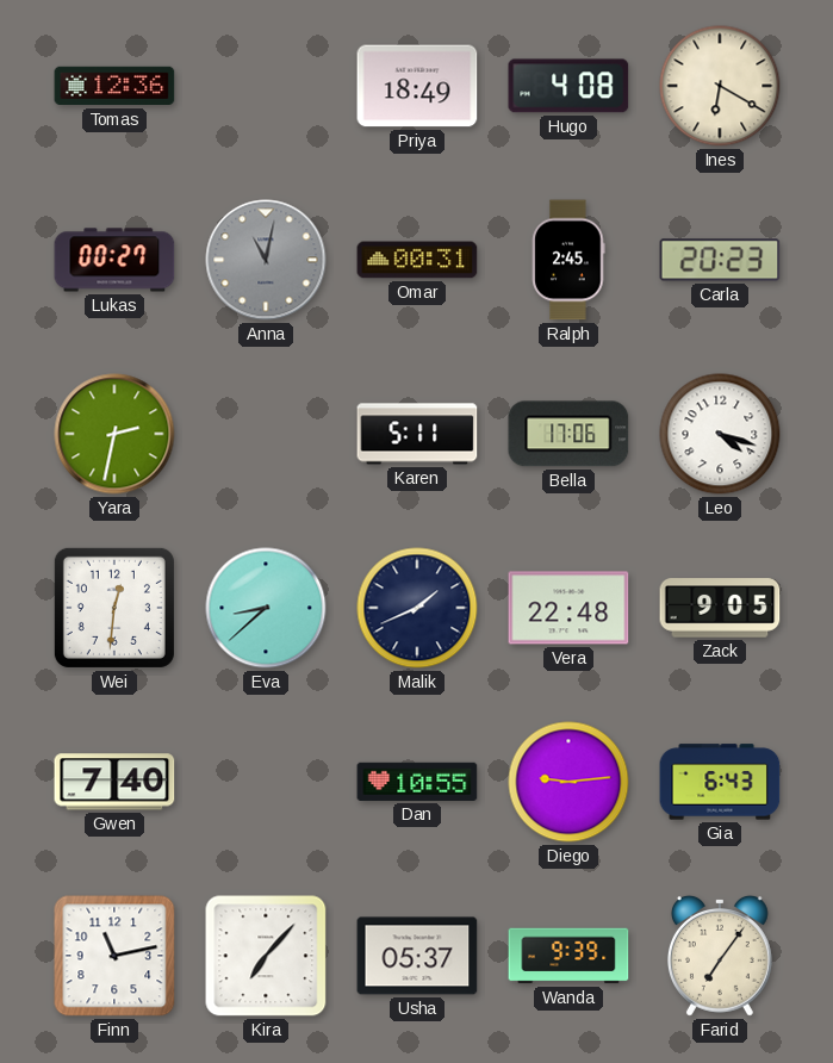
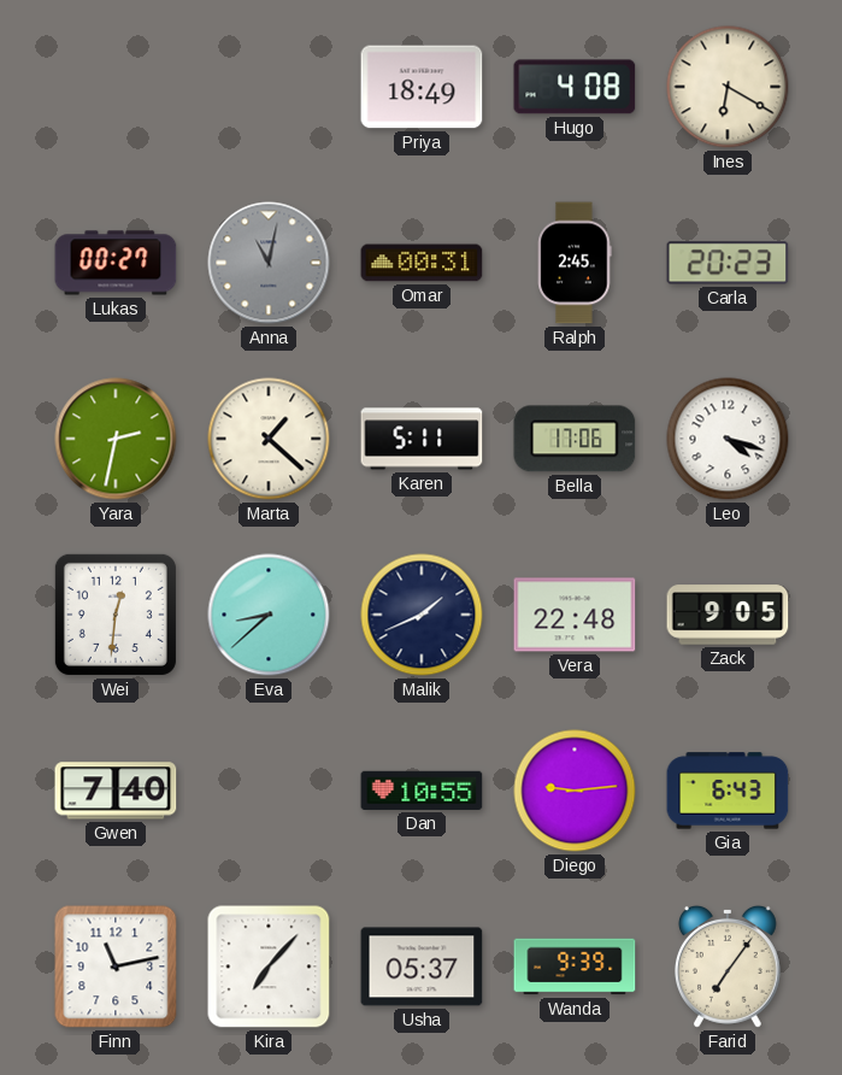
Tomas: 12:36 -> none
Marta: none -> 1:22
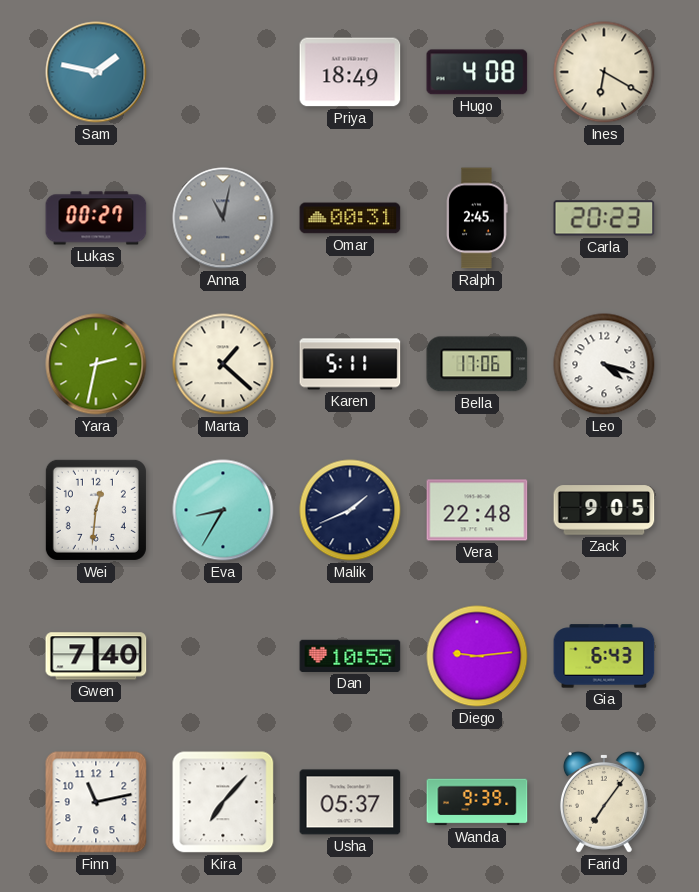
Sam: none -> 1:47
Eva: 8:38 -> 8:35
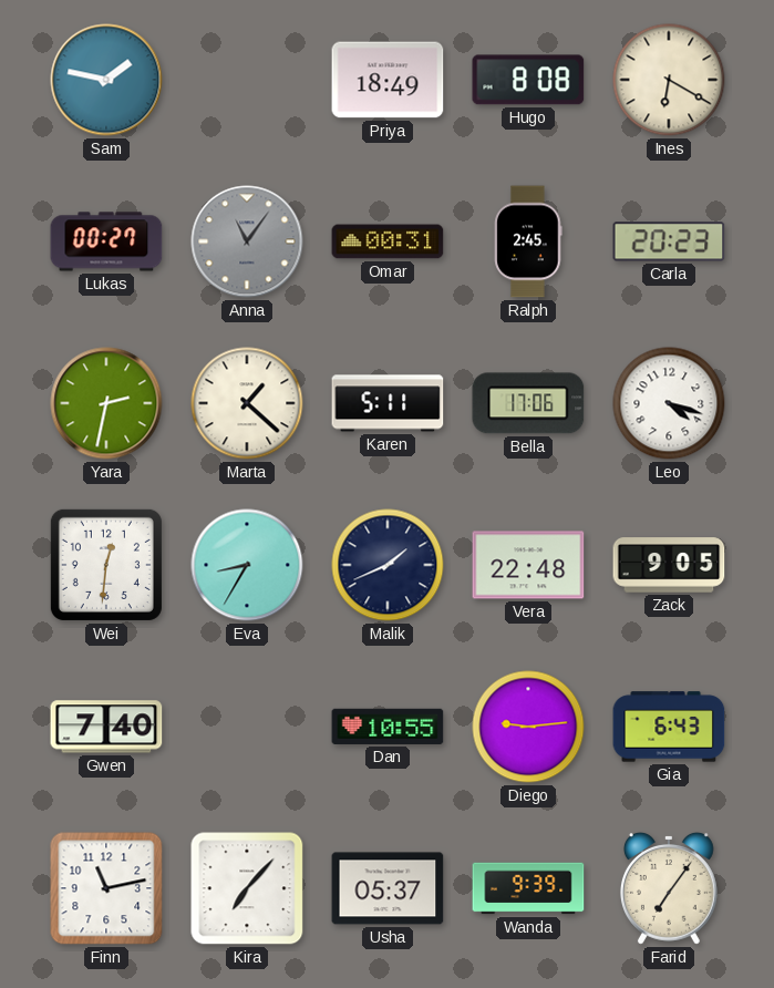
Hugo: 4:08 -> 8:08
Anna: 11:02 -> 11:06
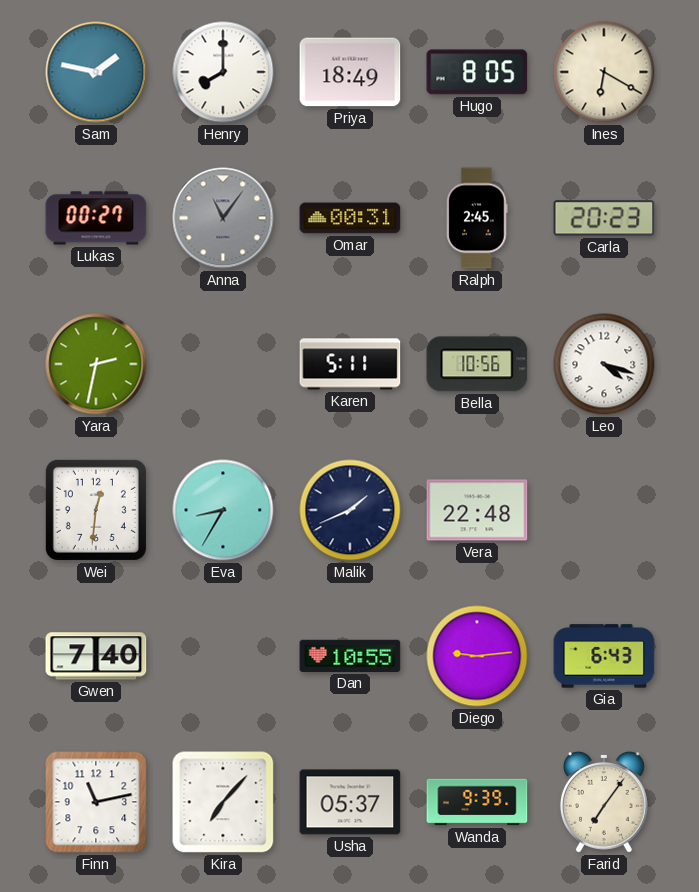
Henry: none -> 8:00
Hugo: 8:08 -> 8:05
Marta: 1:22 -> none
Bella: 17:06 -> 10:56
Zack: 9:05 -> none
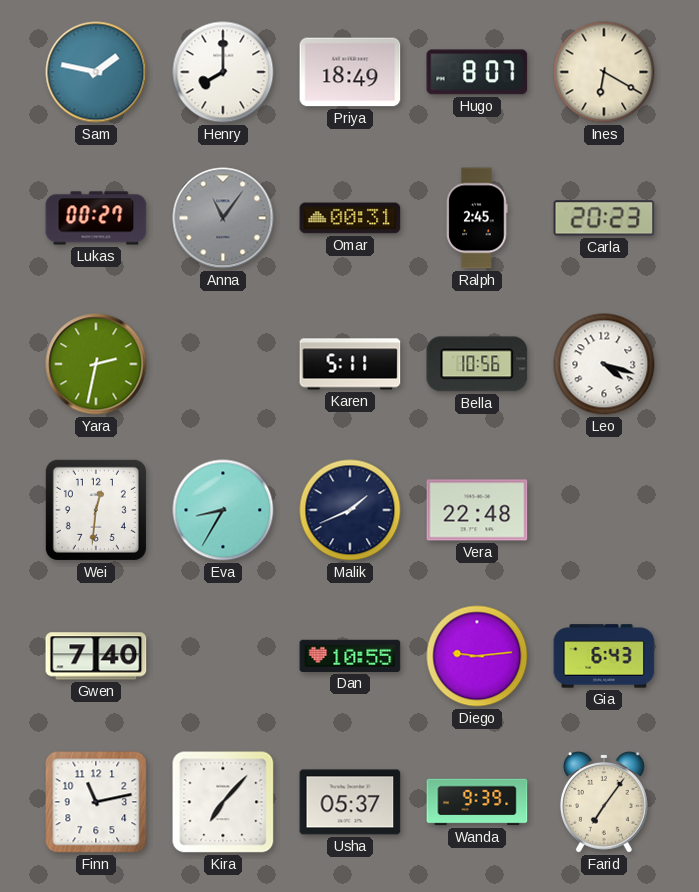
Hugo: 8:05 -> 8:07
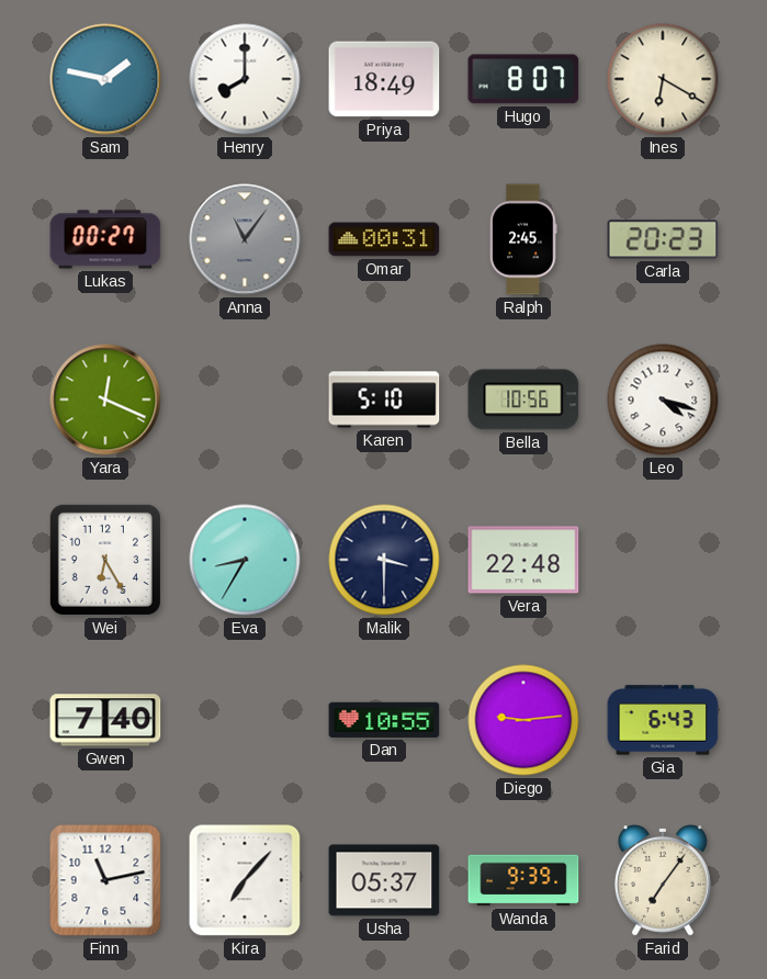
Yara: 2:32 -> 12:19
Karen: 5:11 -> 5:10
Wei: 12:31 -> 6:25
Malik: 1:41 -> 3:30
